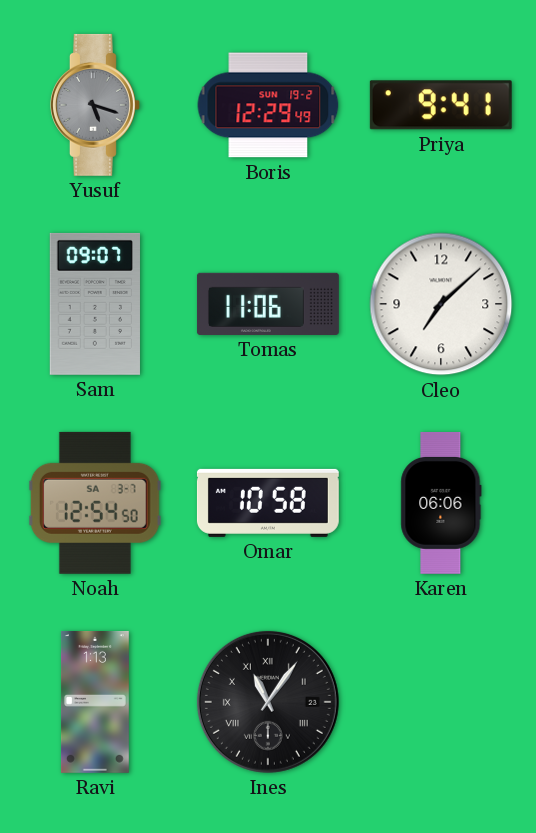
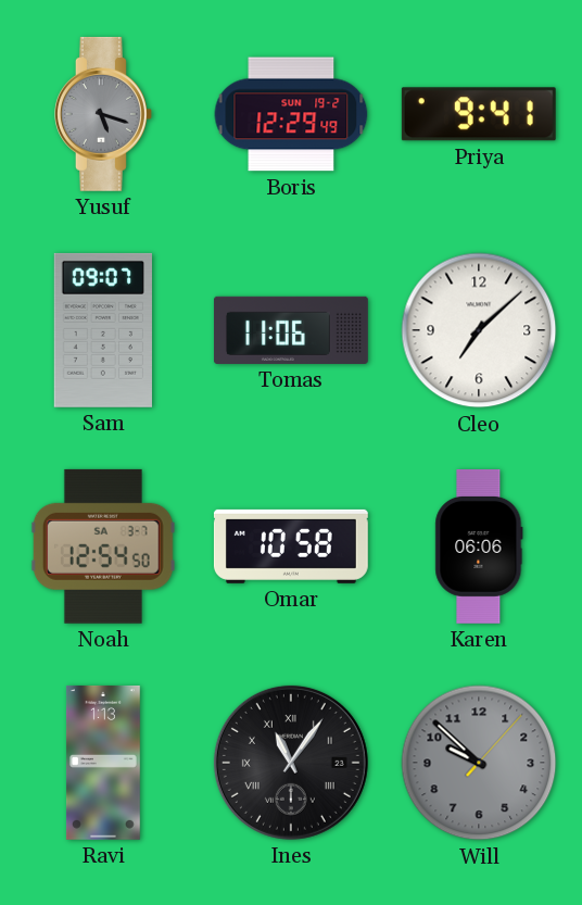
Will: none -> 9:52
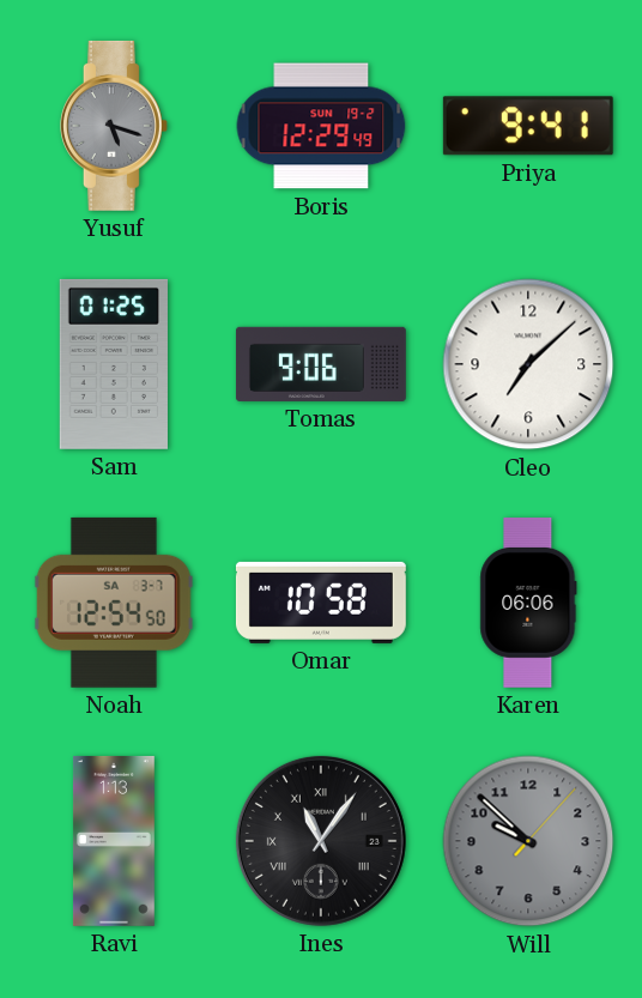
Sam: 09:07 -> 01:25
Tomas: 11:06 -> 9:06
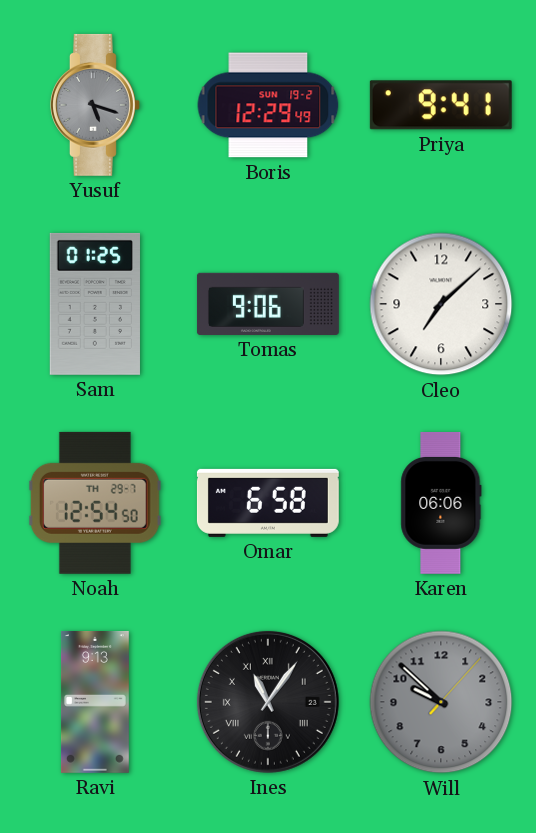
Noah date: SA 3-7 -> TH 29-7
Omar: 10:58 -> 6:58
Ravi: 1:13 -> 9:13
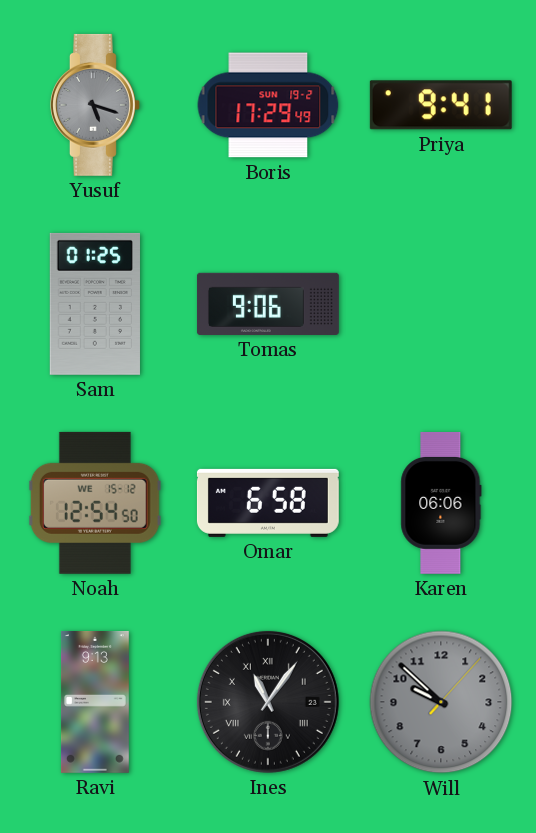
Boris: 12:29 -> 17:29
Cleo: 7:08 -> none
Noah date: TH 29-7 -> WE 15-12
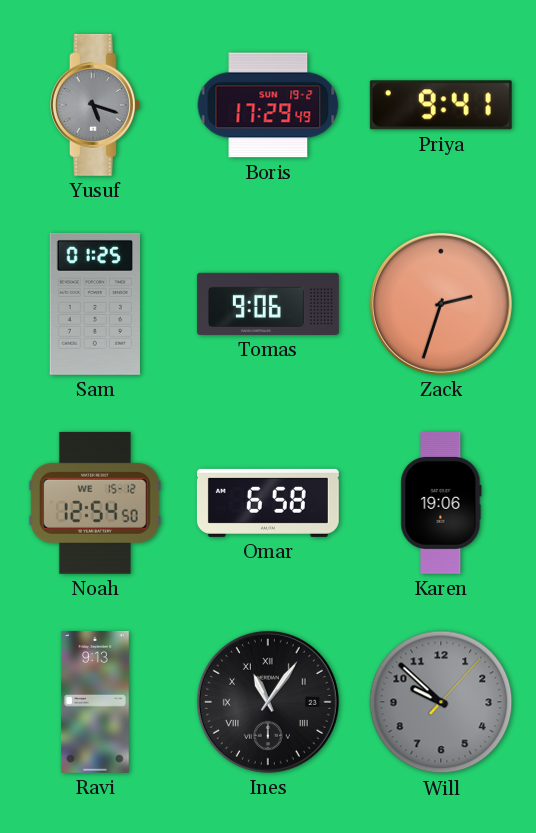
Zack: none -> 2:33
Karen: 06:06 -> 19:06
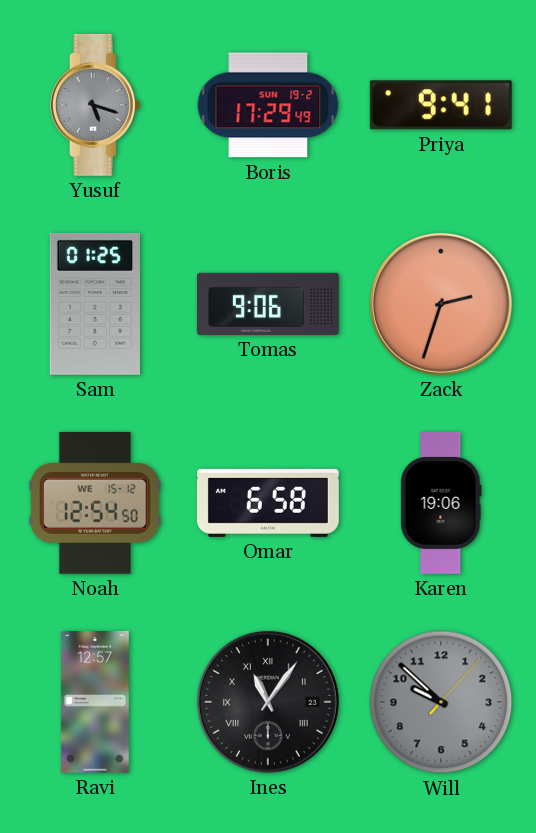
Ravi: 9:13 -> 12:57
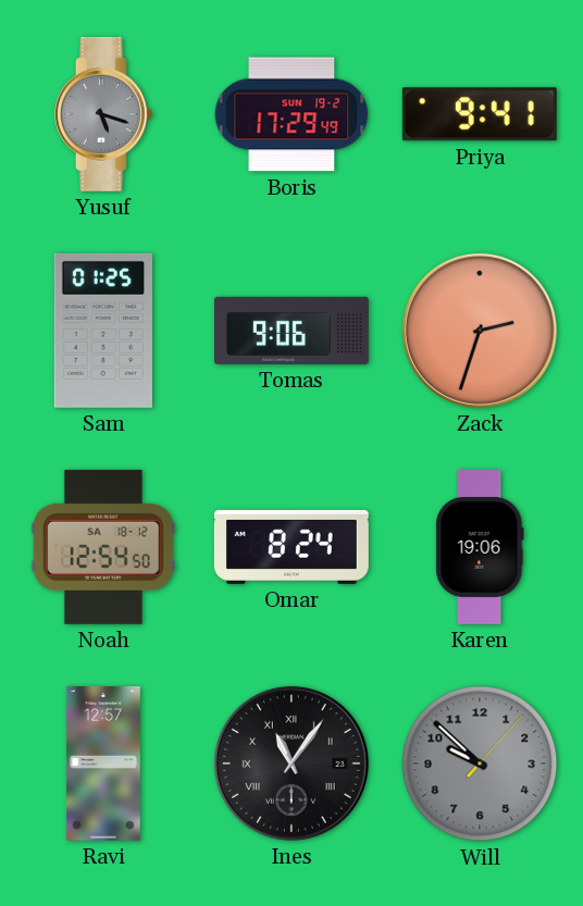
Noah date: WE 15-12 -> SA 18-12
Omar: 6:58 -> 8:24
